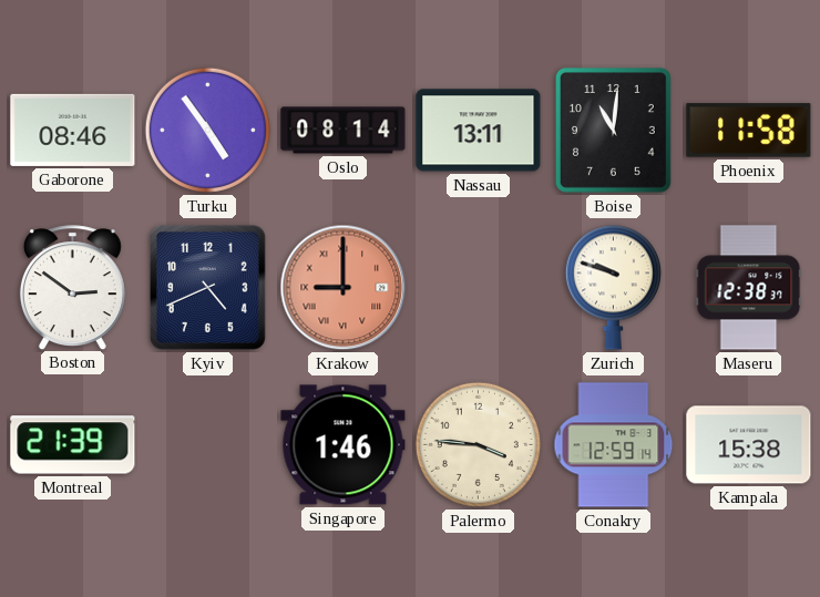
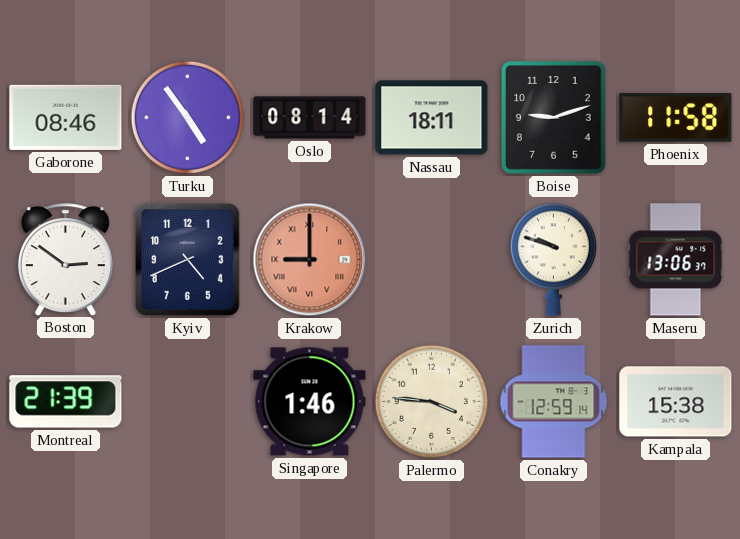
Nassau: 13:11 -> 18:11
Boise: 11:01 -> 9:12
Maseru: 12:38 -> 13:06
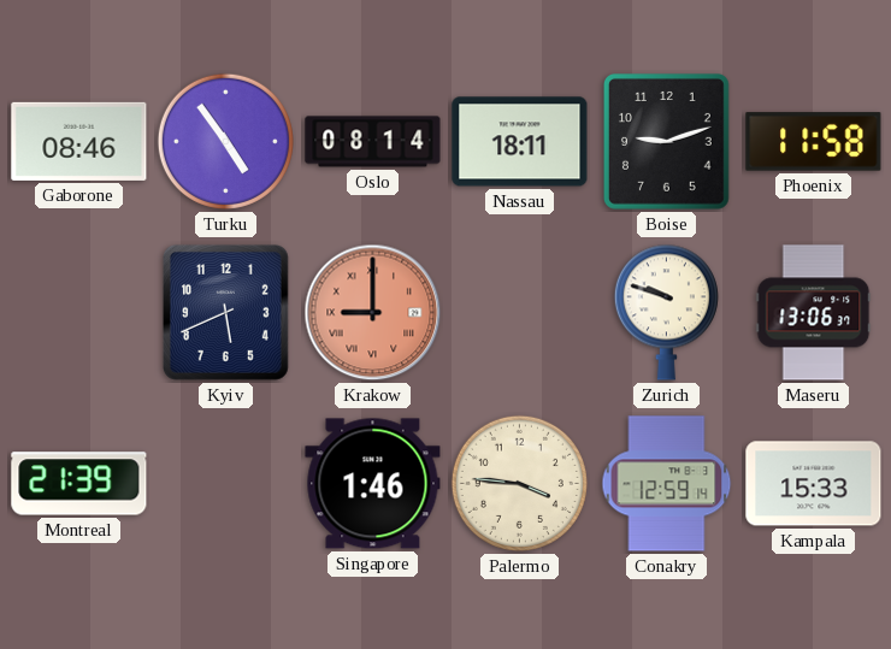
Boston: 2:51 -> none
Kyiv: 4:41 -> 5:41
Kampala: 15:38 -> 15:33
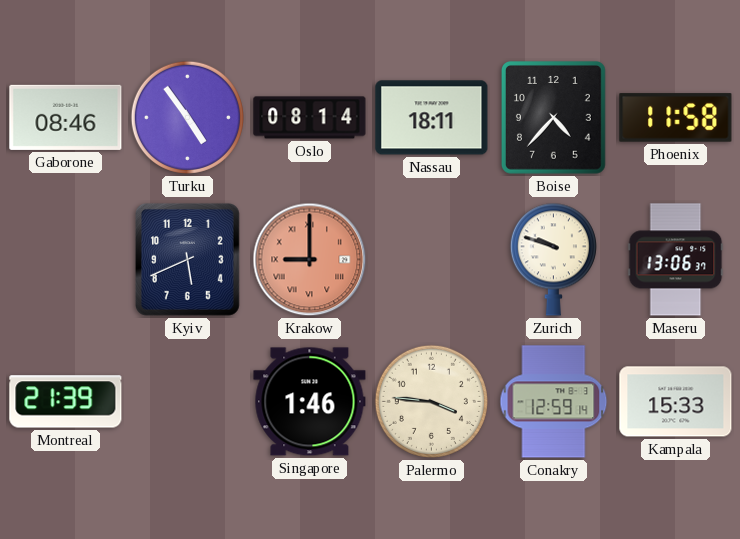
Boise: 9:12 -> 4:37
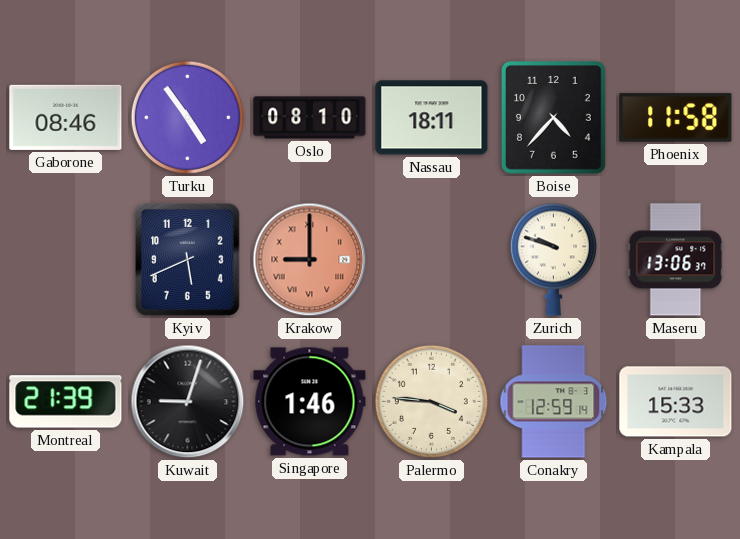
Oslo: 08:14 -> 08:10
Kuwait: none -> 9:03
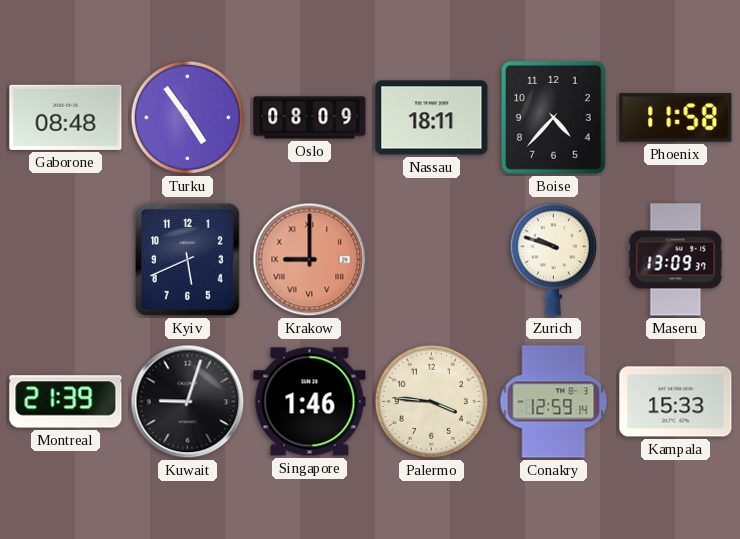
Gaborone: 08:46 -> 08:48
Oslo: 08:10 -> 08:09
Maseru: 13:06 -> 13:09
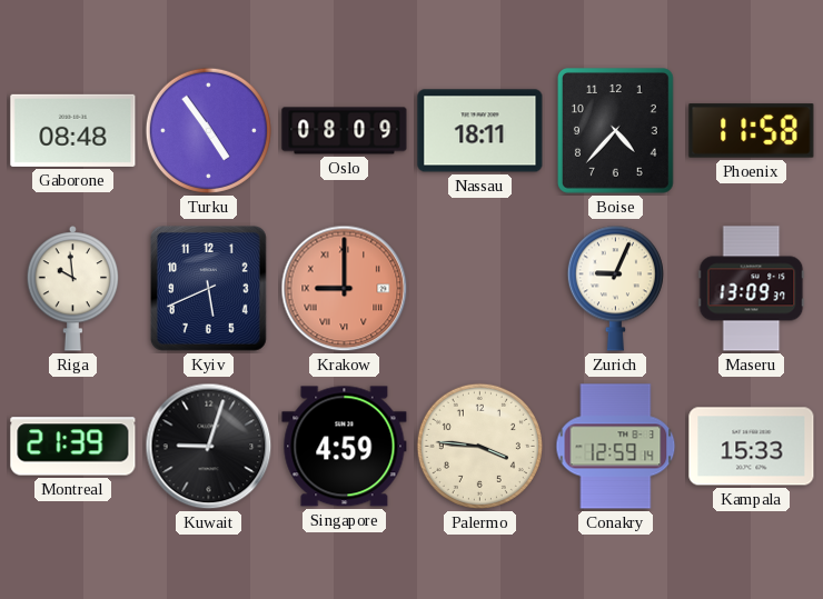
Riga: none -> 9:59
Zurich: 9:48 -> 9:04
Singapore: 1:46 -> 4:59
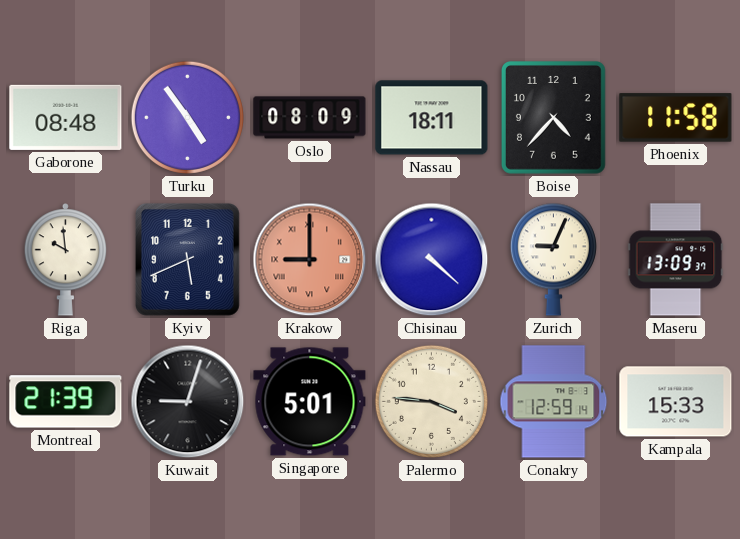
Chisinau: none -> 4:22
Singapore: 4:59 -> 5:01
